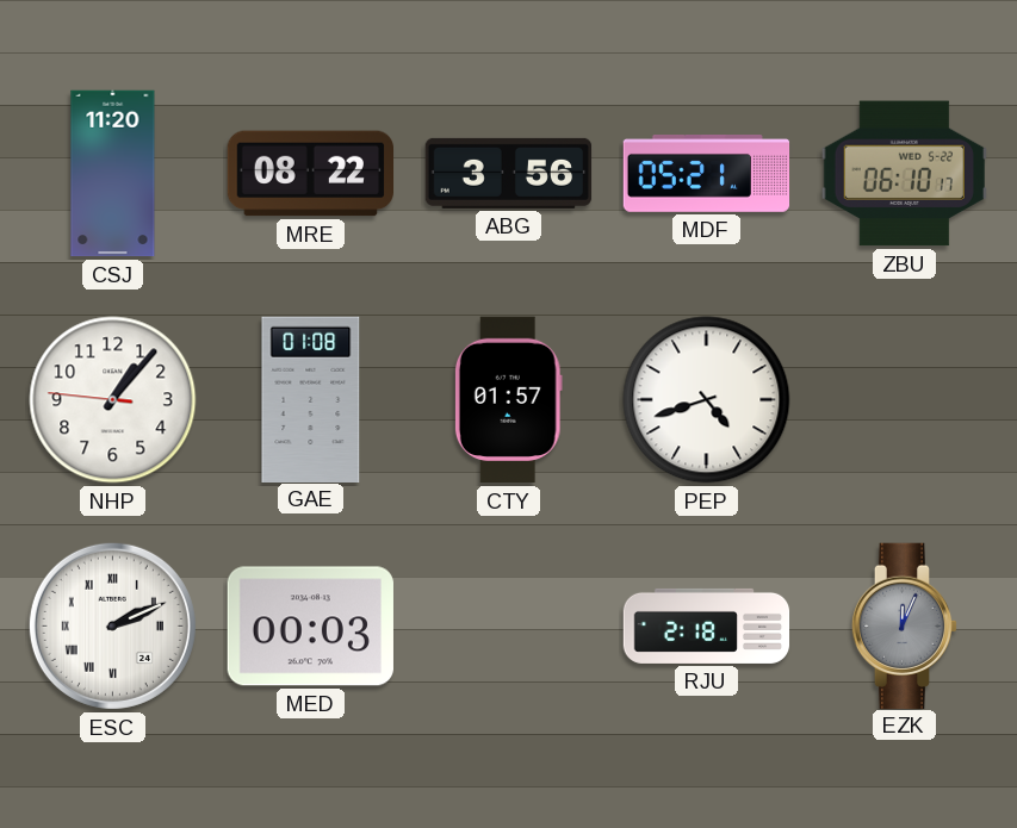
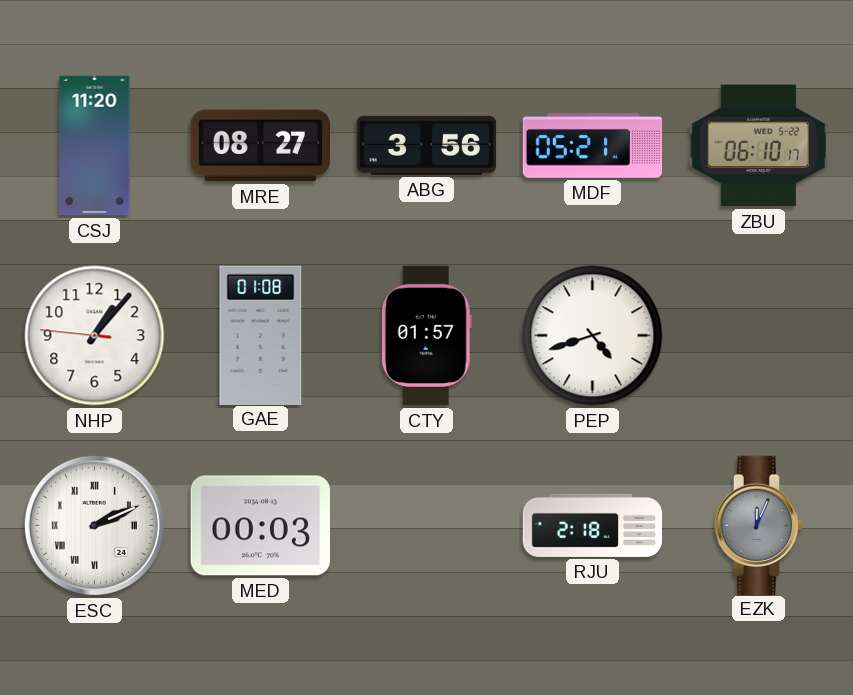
MRE: 08:22 -> 08:27
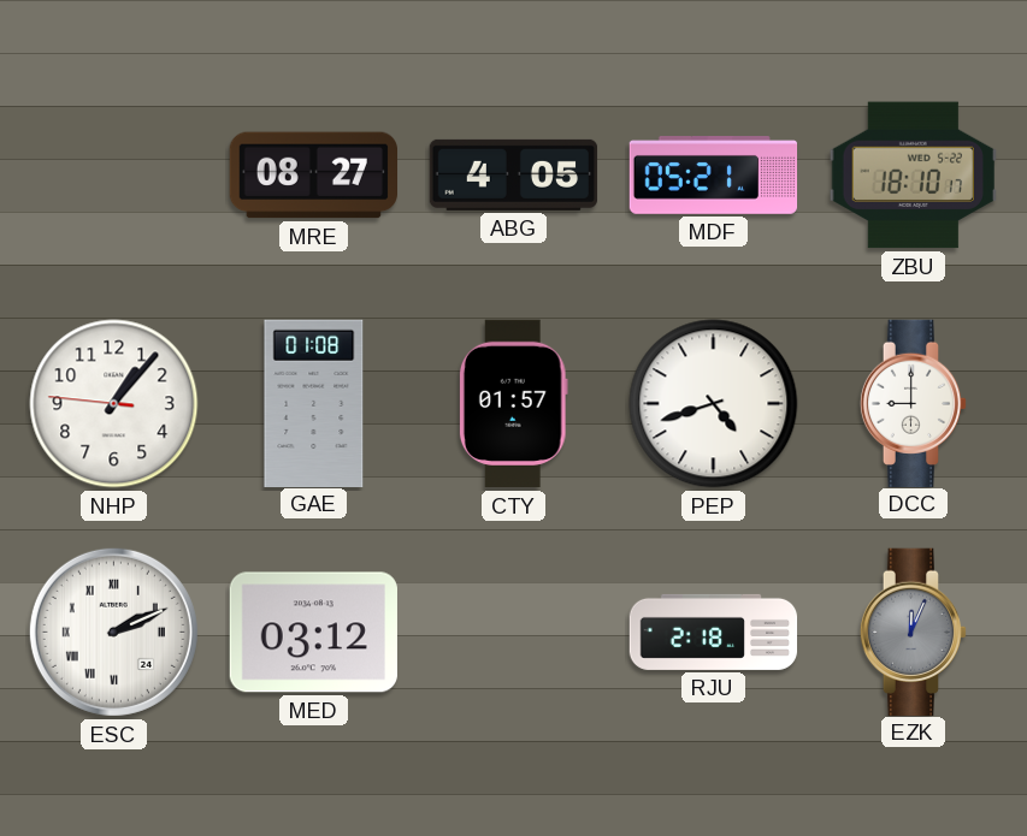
CSJ: 11:20 -> none
ABG: 3:56 -> 4:05
ZBU: 06:10 -> 18:10
DCC: none -> 9:00
MED: 00:03 -> 03:12
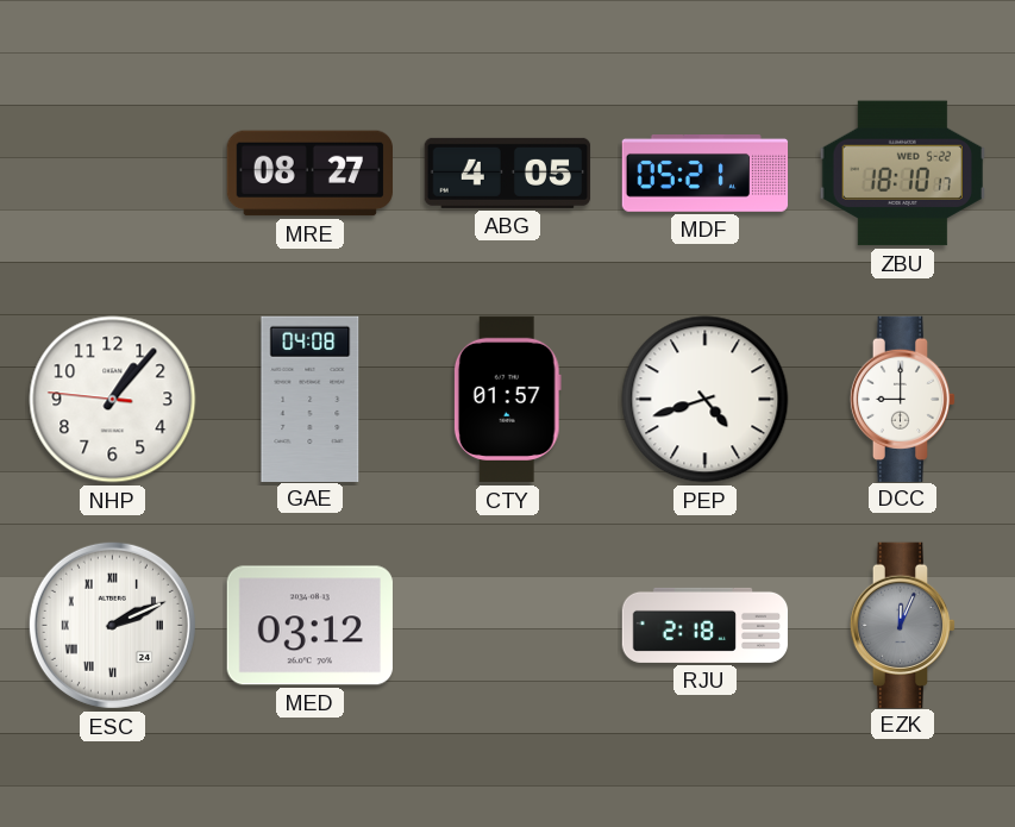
GAE: 01:08 -> 04:08
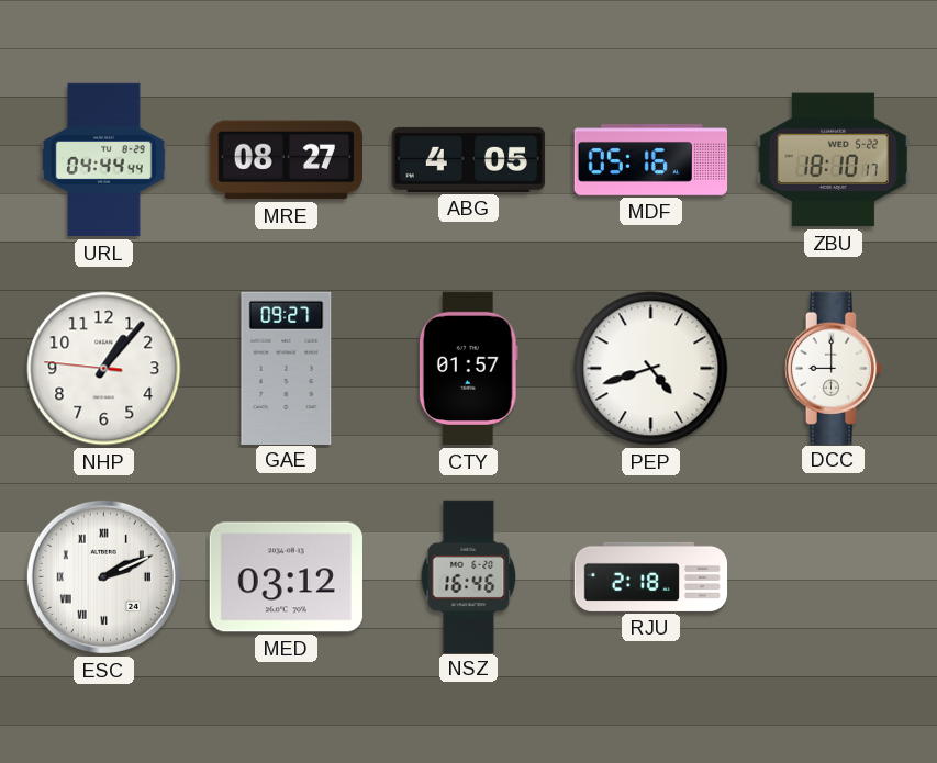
URL: none -> 04:44
MDF: 05:21 -> 05:16
GAE: 04:08 -> 09:27
NSZ: none -> 16:46
EZK: 12:04 -> none
